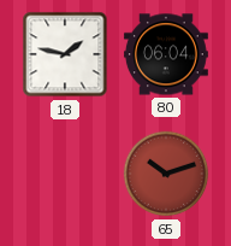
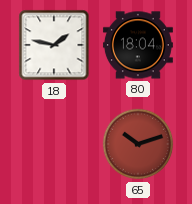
80: 06:04 -> 18:04
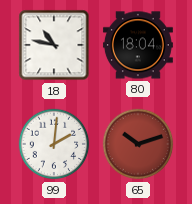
18: 1:47 -> 10:47
99: none -> 2:01
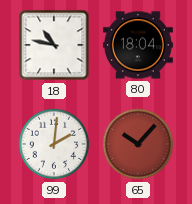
65: 10:12 -> 10:07
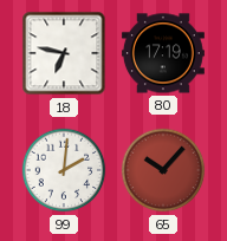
18: 10:47 -> 6:47
80: 18:04 -> 17:19
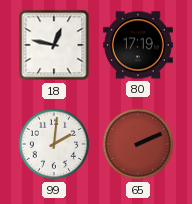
18: 6:47 -> 12:47
65: 10:07 -> 2:11
